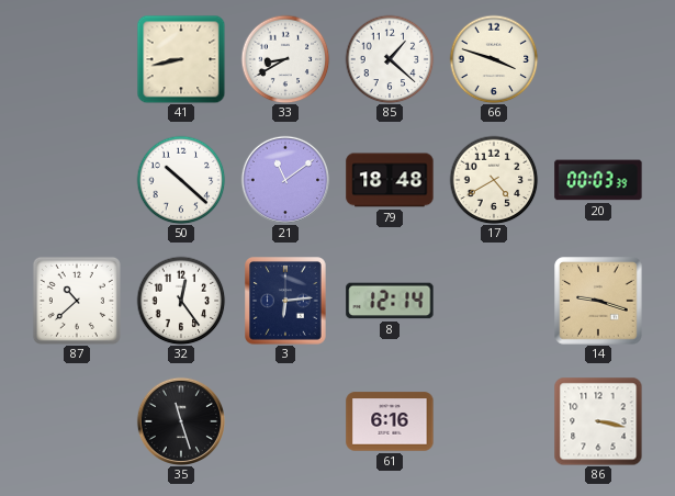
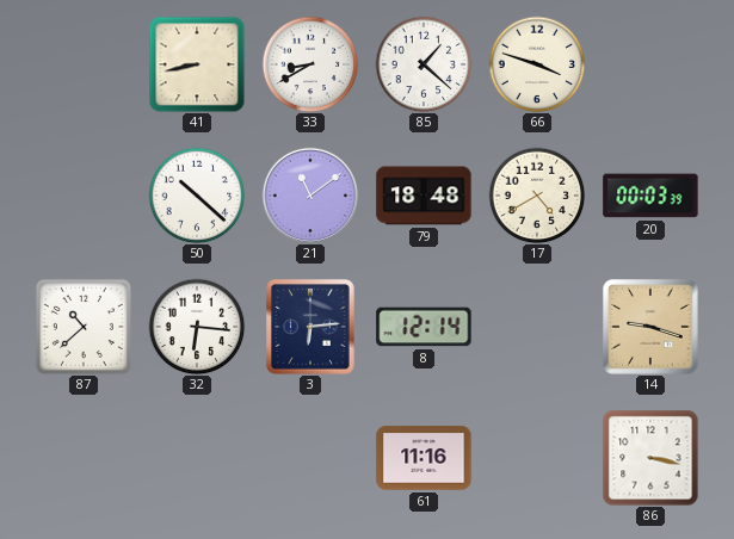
32: 12:24 -> 6:16
35: 11:27 -> none
61: 6:16 -> 11:16
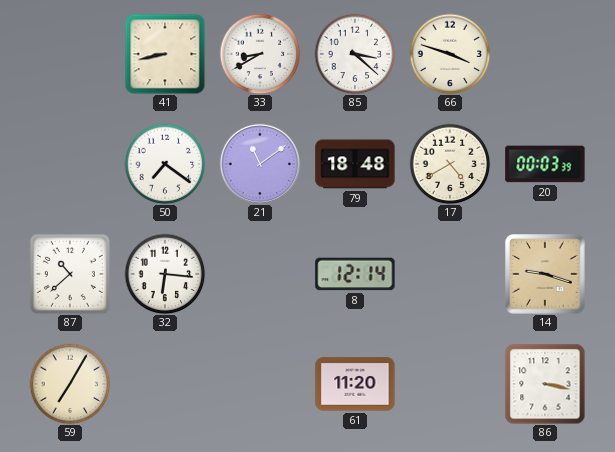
85: 1:22 -> 3:22
50: 10:22 -> 7:21
3: 6:14 -> none
59: none -> 7:05
61: 11:16 -> 11:20
